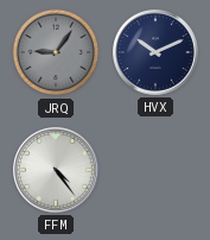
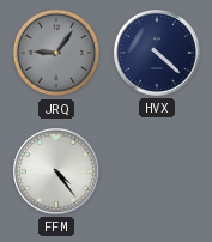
HVX: 10:11 -> 4:22
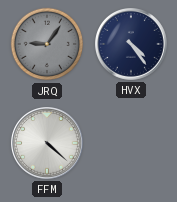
HVX: 4:22 -> 4:24
FFM: 4:24 -> 4:22
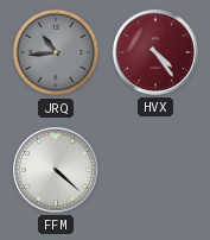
JRQ: 9:06 -> 10:44
HVX dial: navy -> burgundy
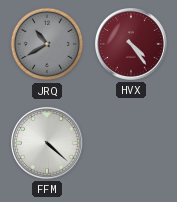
JRQ: 10:44 -> 10:40
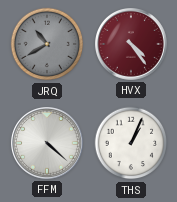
THS: none -> 1:04
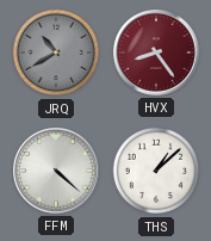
HVX: 4:24 -> 8:24
THS: 1:04 -> 1:08
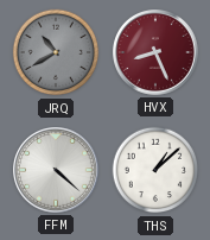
HVX: 8:24 -> 8:26
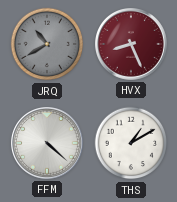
THS: 1:08 -> 1:10
